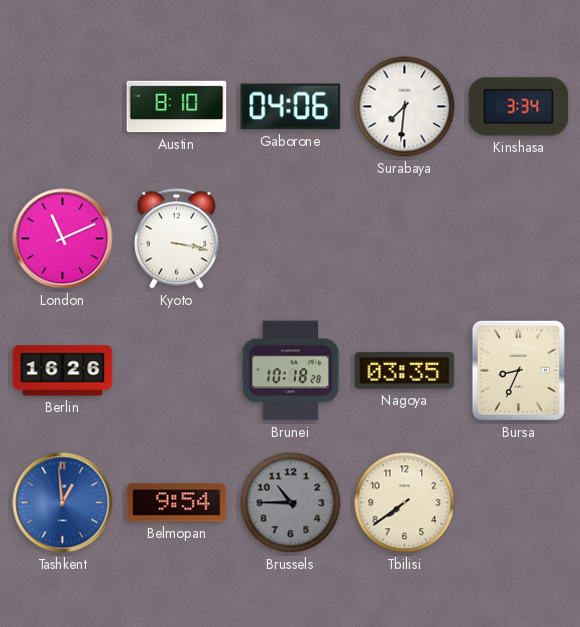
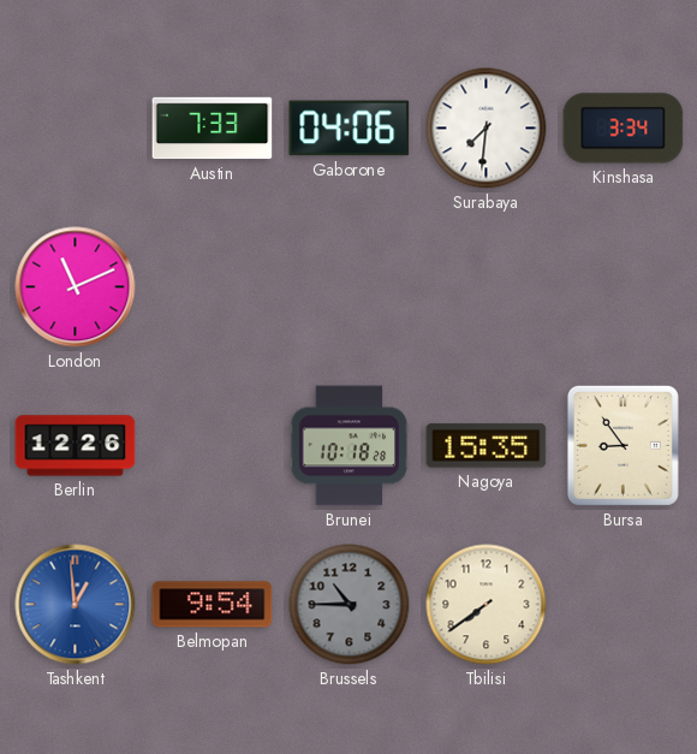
Austin: 8:10 -> 7:33
Kyoto: 3:17 -> none
Berlin: 16:26 -> 12:26
Nagoya: 03:35 -> 15:35
Bursa: 8:34 -> 8:54
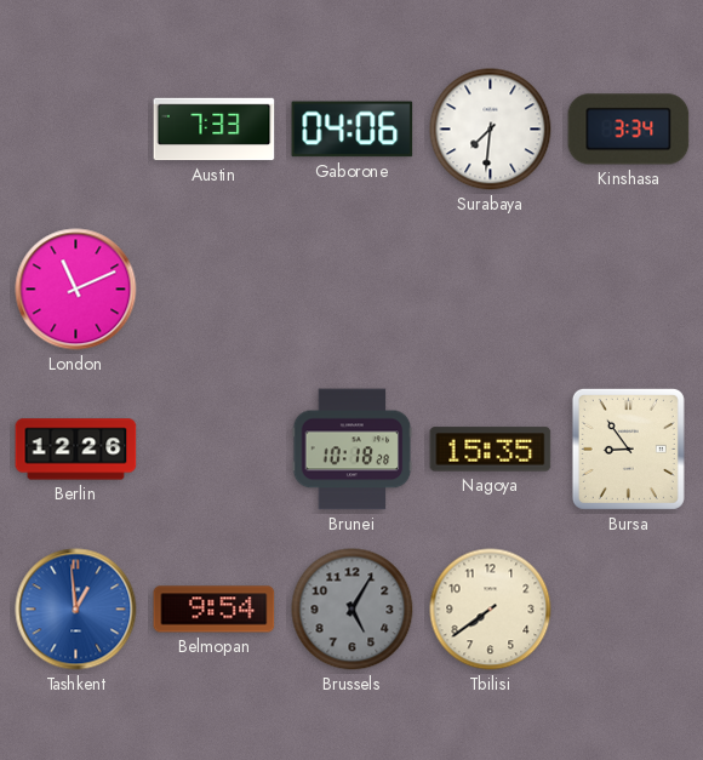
Brussels: 10:45 -> 5:05
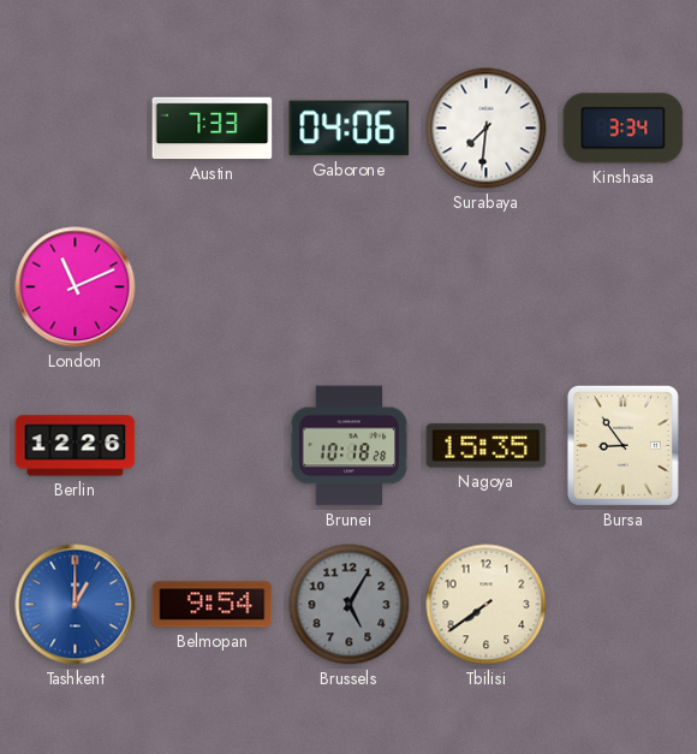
Tashkent: 12:59 -> 1:00
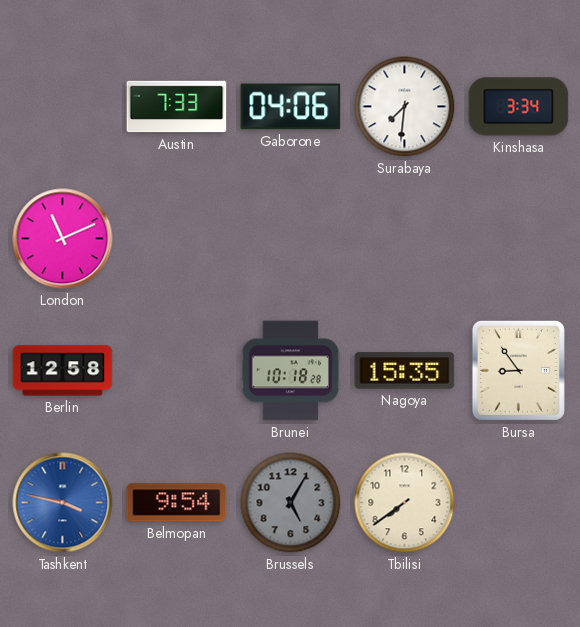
Berlin: 12:26 -> 12:58
Tashkent: 1:00 -> 3:47
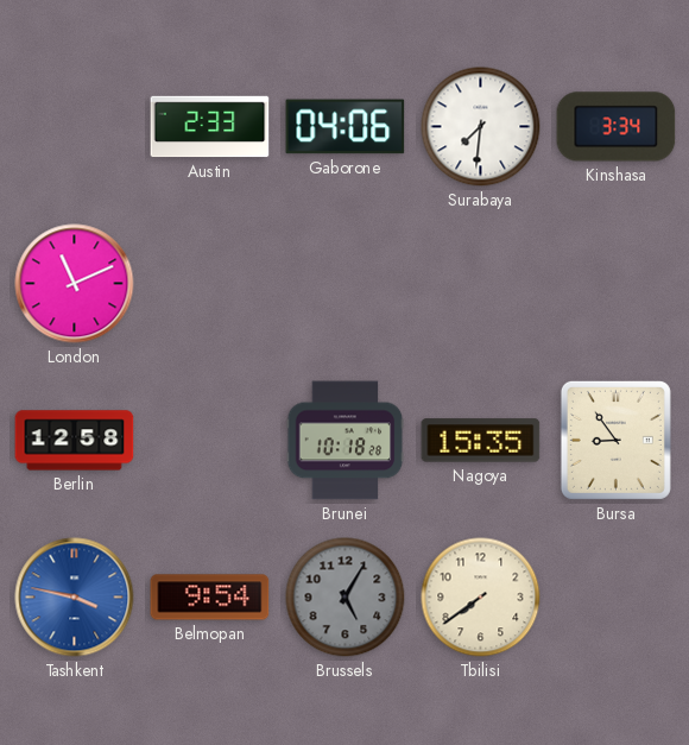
Austin: 7:33 -> 2:33
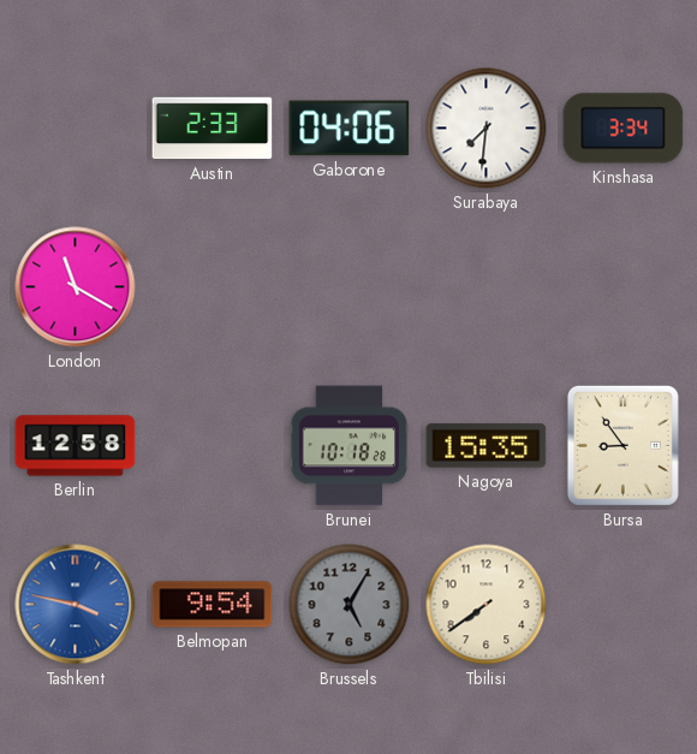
London: 11:11 -> 11:20
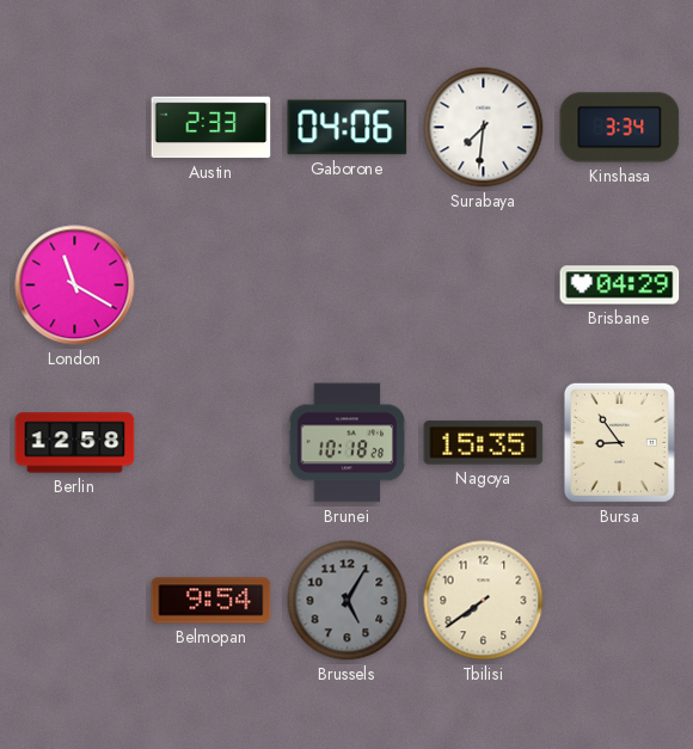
Brisbane: none -> 04:29
Tashkent: 3:47 -> none
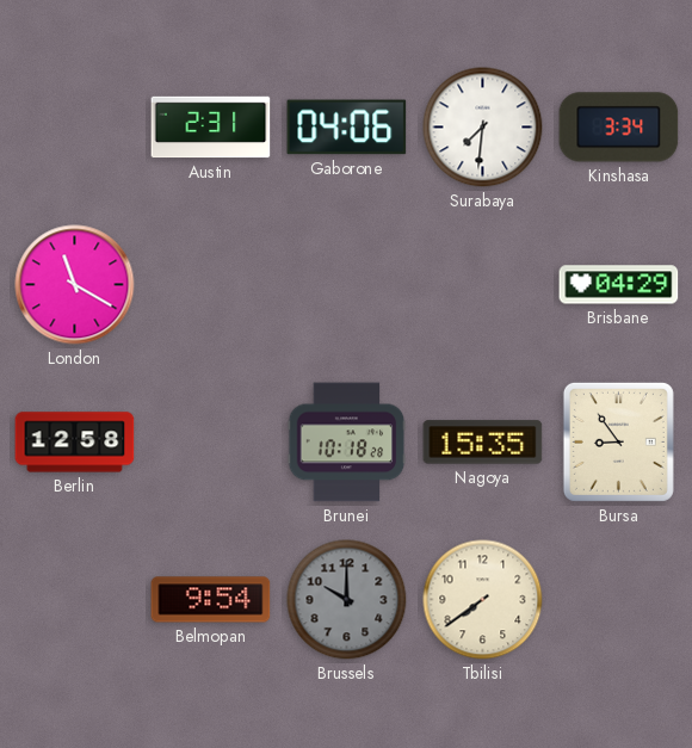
Austin: 2:33 -> 2:31
Brussels: 5:05 -> 10:00
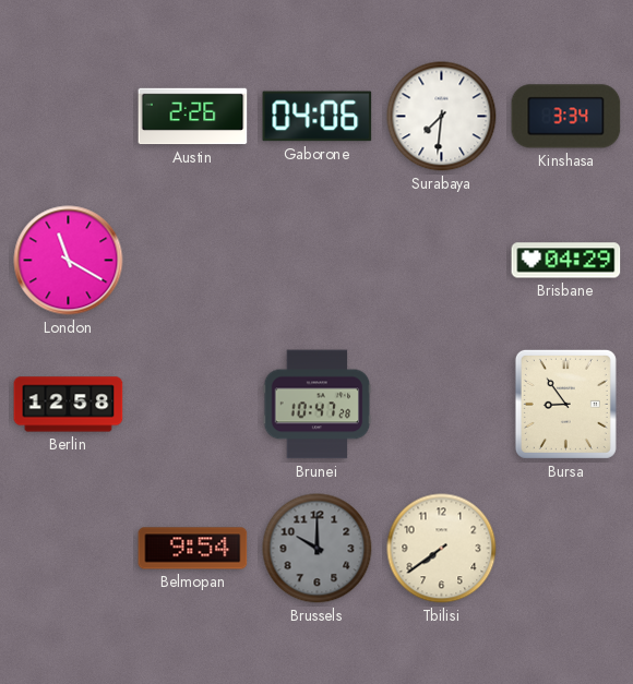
Austin: 2:31 -> 2:26
Brunei: 10:18 -> 10:47
Nagoya: 15:35 -> none
